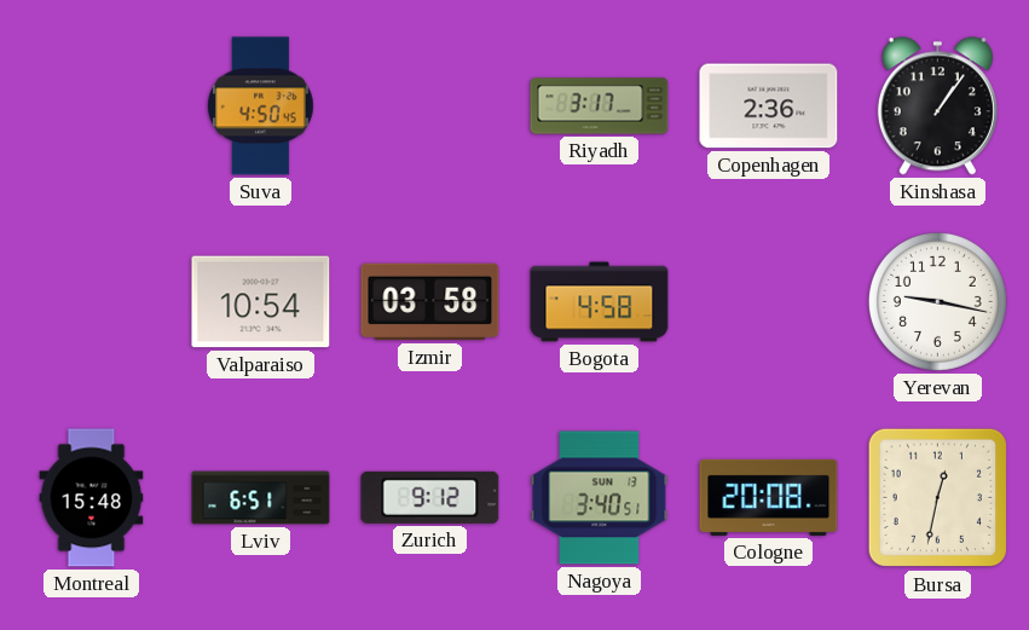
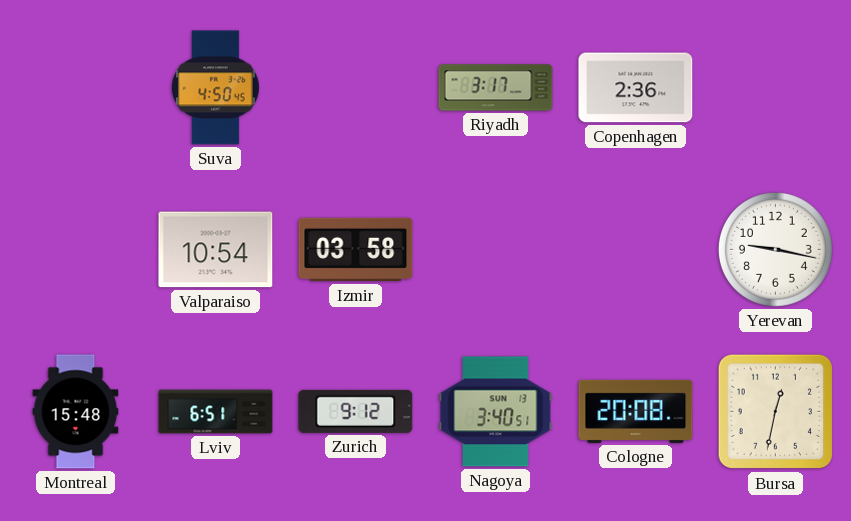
Kinshasa: 1:06 -> none
Bogota: 4:58 -> none
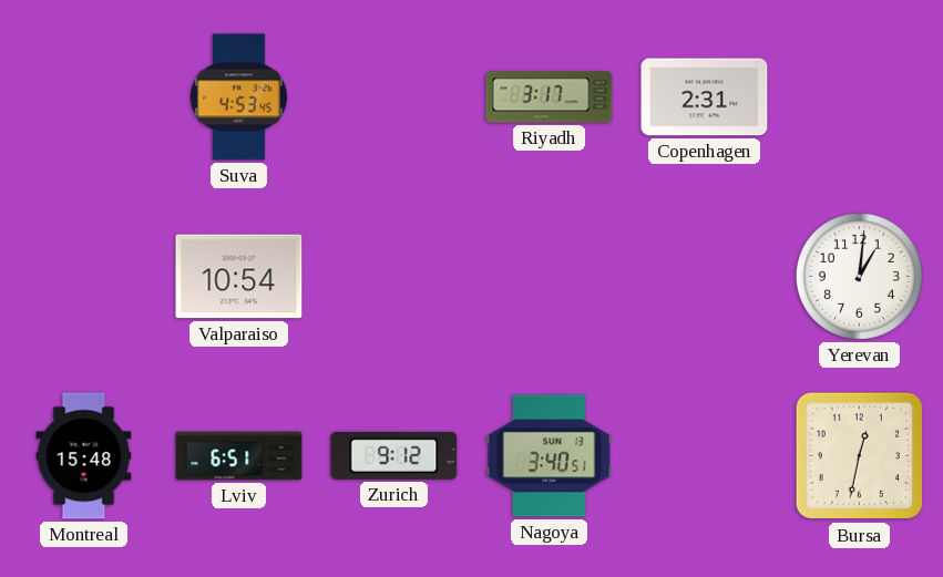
Suva: 4:50 -> 4:53
Copenhagen: 2:36 -> 2:31
Izmir: 03:58 -> none
Yerevan: 9:17 -> 1:01
Cologne: 20:08 -> none
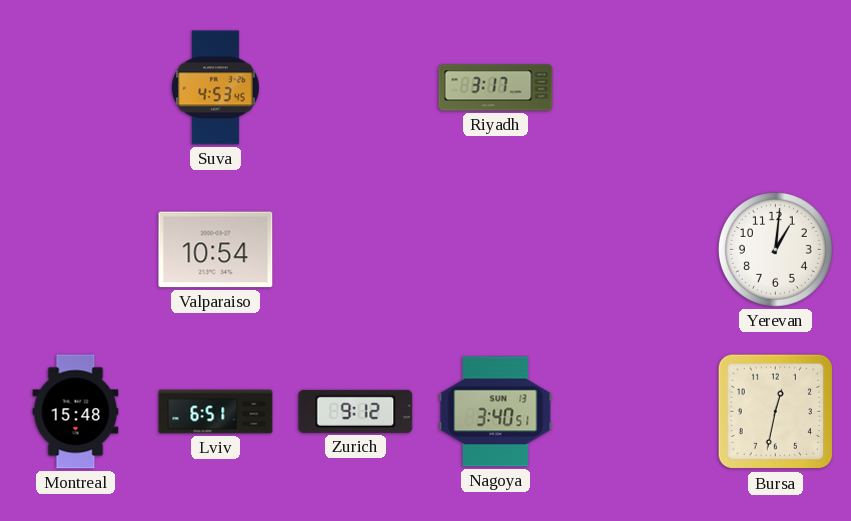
Copenhagen: 2:31 -> none
